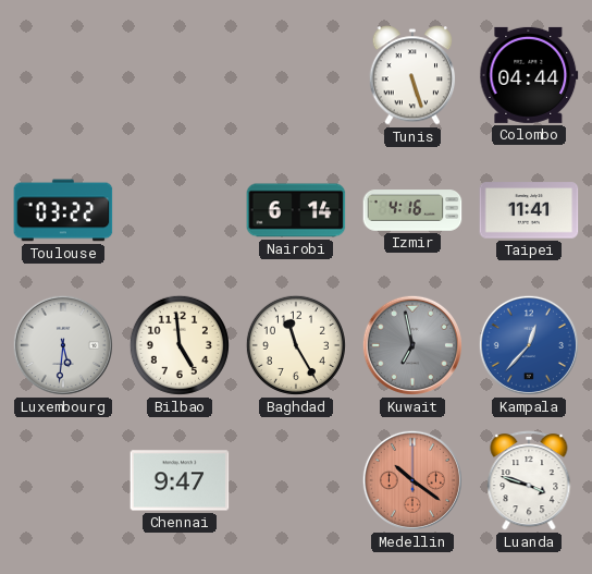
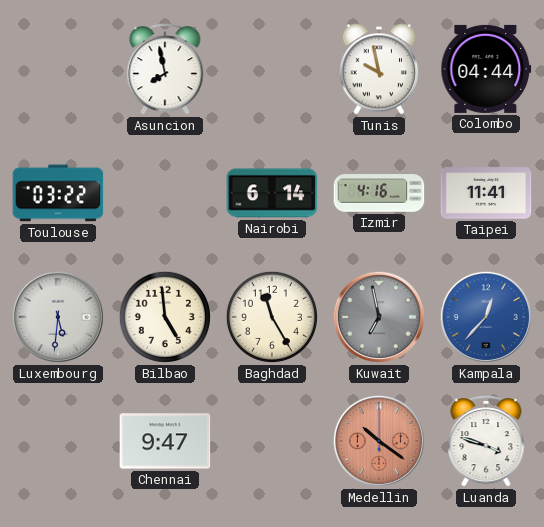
Asuncion: none -> 7:58
Tunis: 5:27 -> 9:58
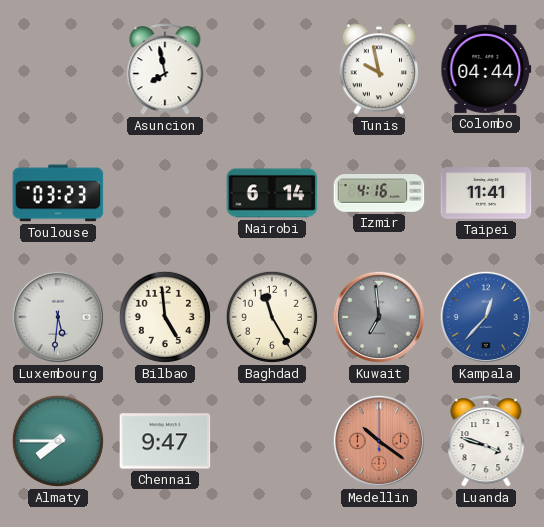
Toulouse: 03:22 -> 03:23
Kuwait: 6:58 -> 6:59
Almaty: none -> 7:45
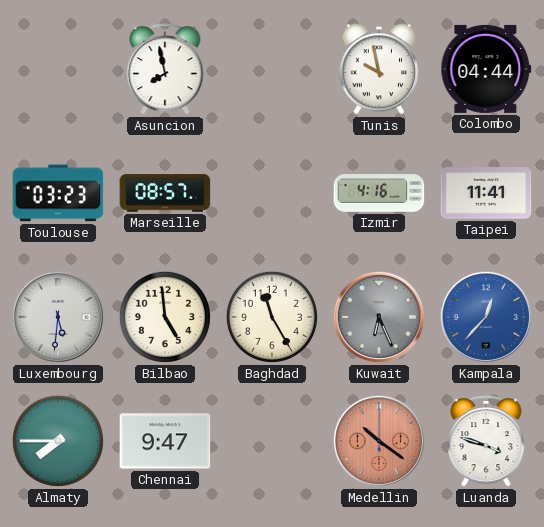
Marseille: none -> 08:57
Nairobi: 6:14 -> none
Kuwait: 6:59 -> 6:26
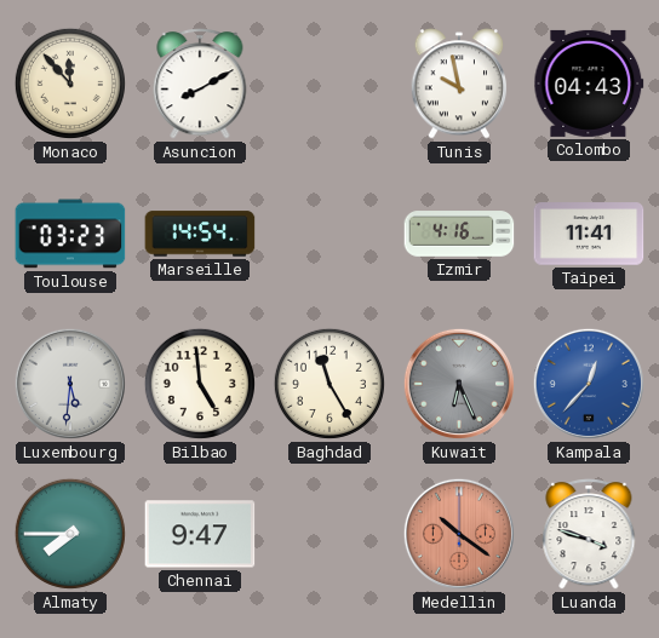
Monaco: none -> 11:53
Asuncion: 7:58 -> 8:10
Colombo: 04:44 -> 04:43
Marseille: 08:57 -> 14:54
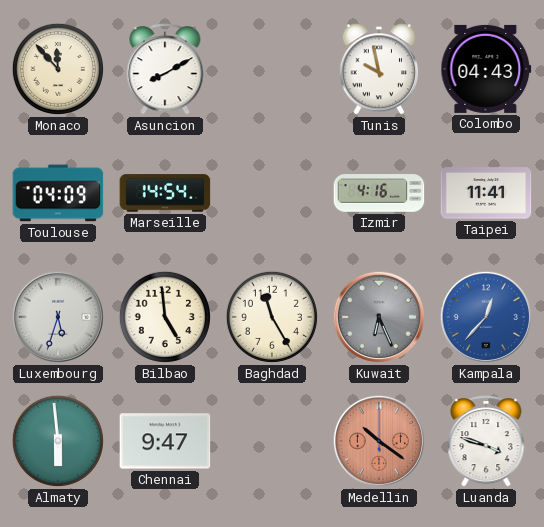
Toulouse: 03:23 -> 04:09
Luxembourg: 5:31 -> 5:33
Almaty: 7:45 -> 5:59
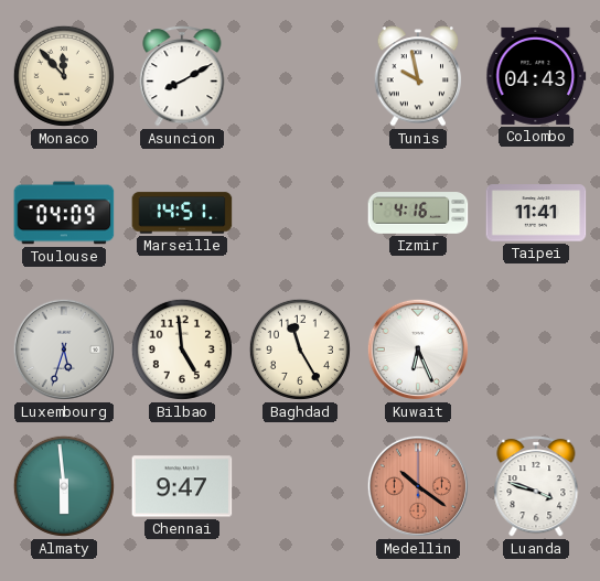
Marseille: 14:54 -> 14:51
Kuwait dial: grey -> white
Kampala: 12:37 -> none
